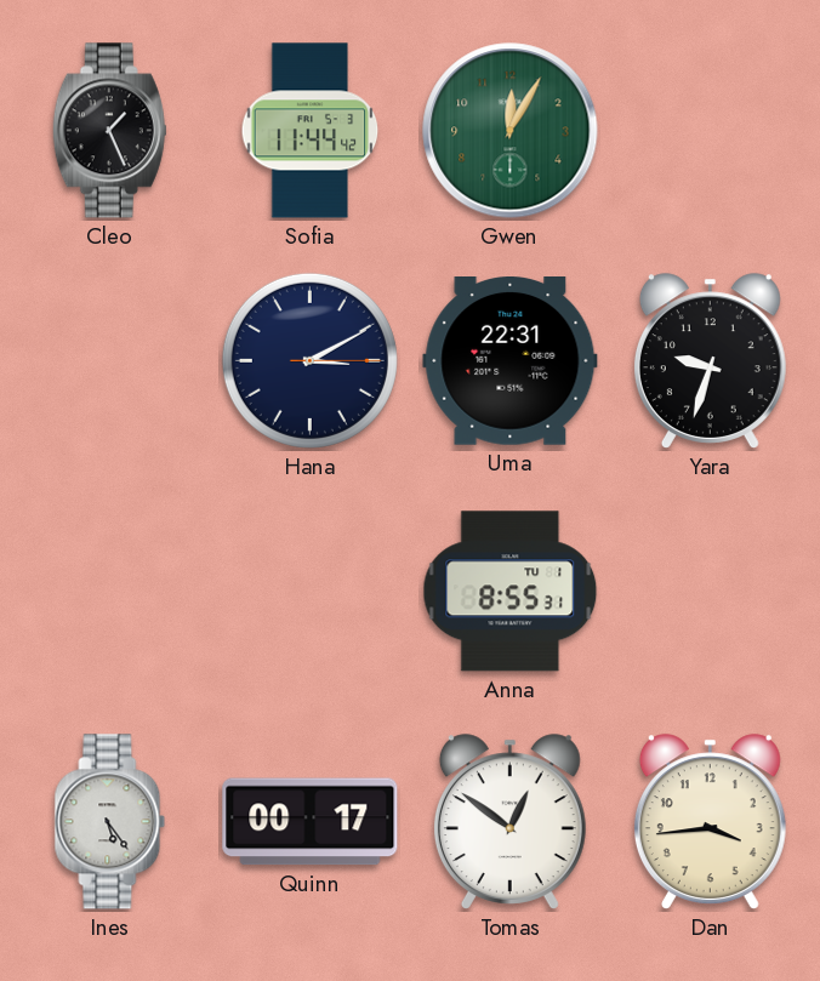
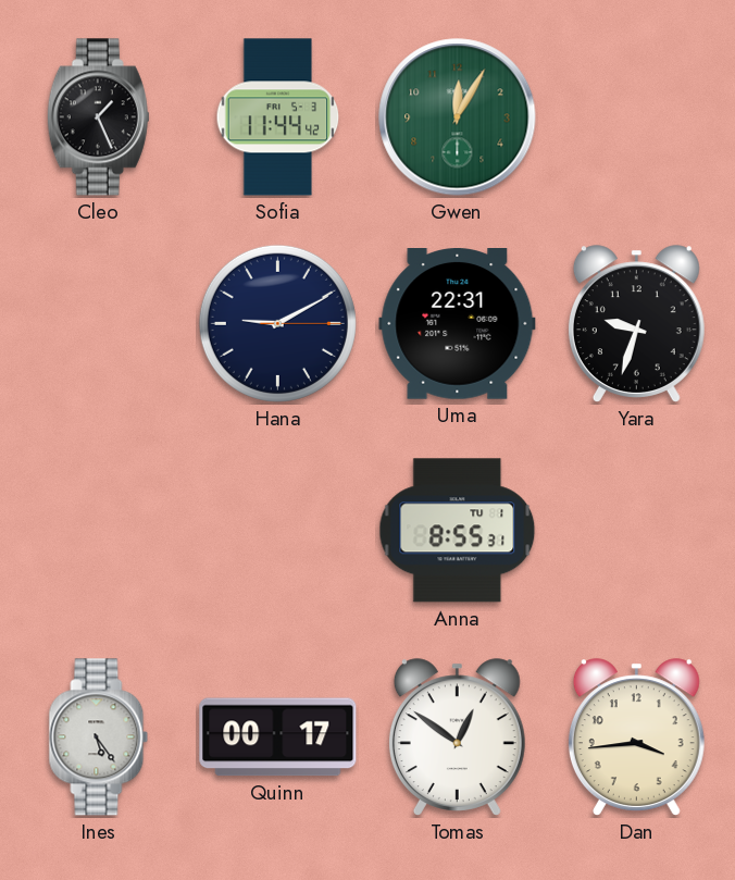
Hana: 3:10 -> 9:10
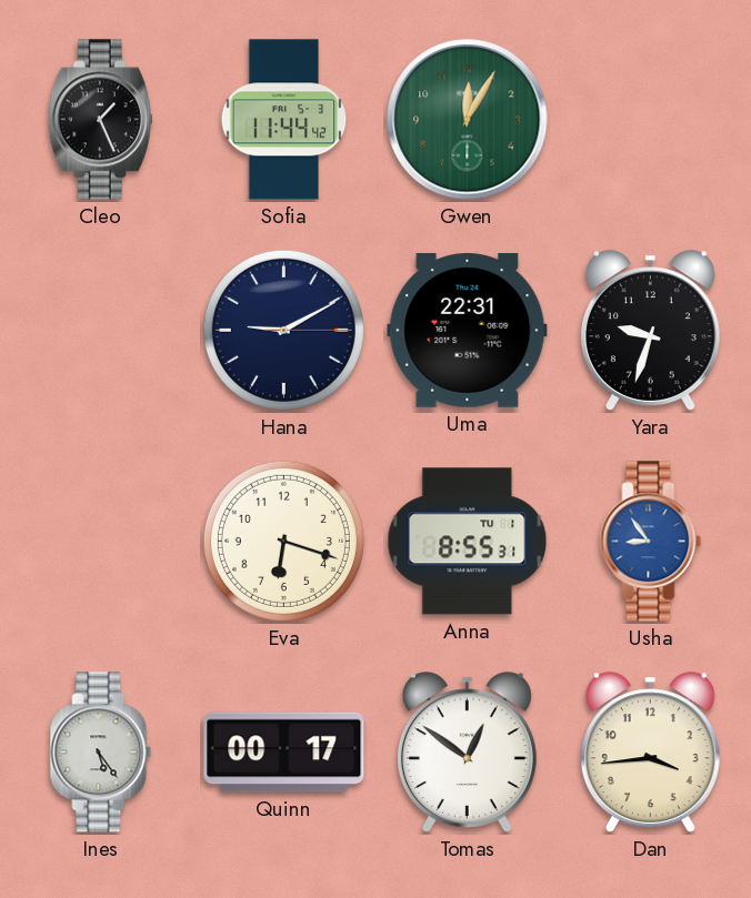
Eva: none -> 6:18
Usha: none -> 8:54
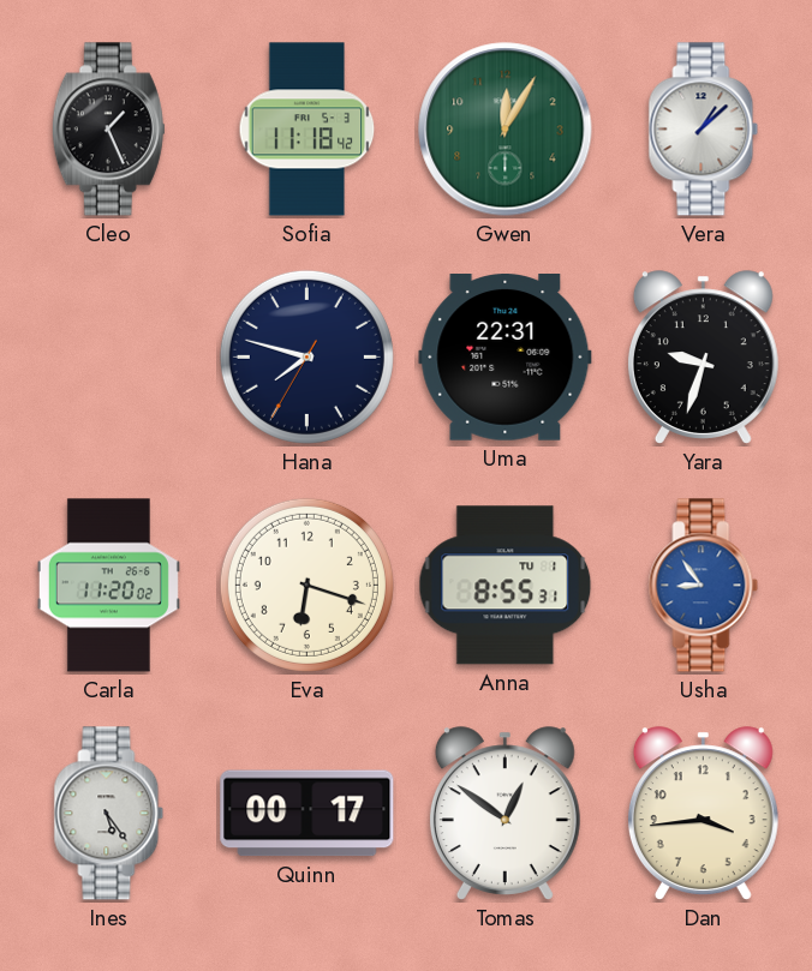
Sofia: 11:44 -> 11:18
Vera: none -> 1:08
Hana: 9:10 -> 7:47
Carla: none -> 11:20
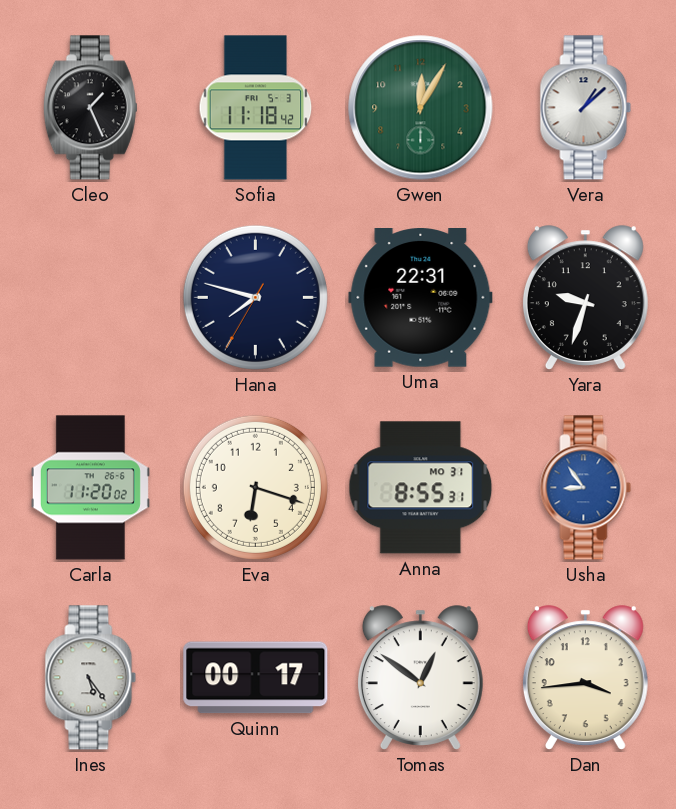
Anna date: TU 1 -> MO 31
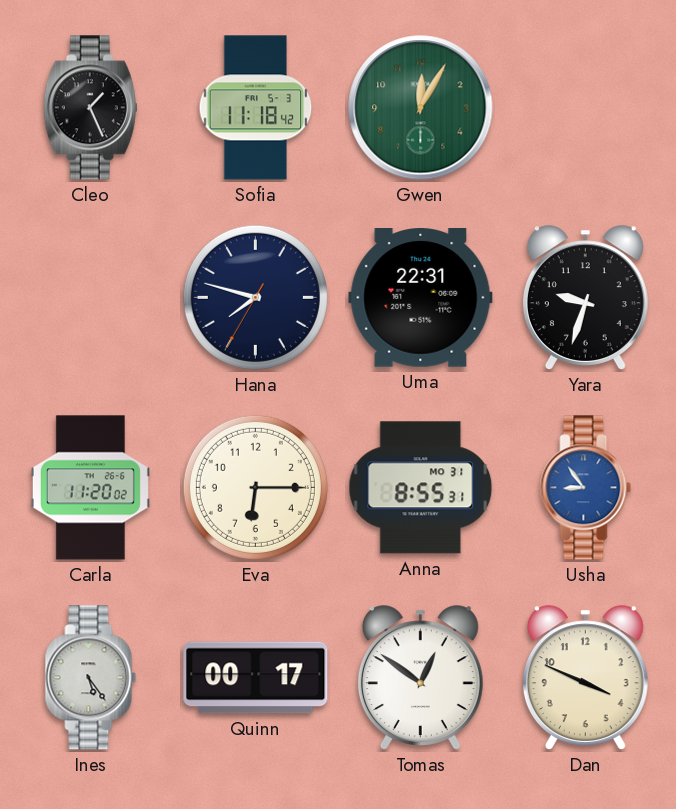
Vera: 1:08 -> none
Eva: 6:18 -> 6:15
Dan: 3:44 -> 3:49
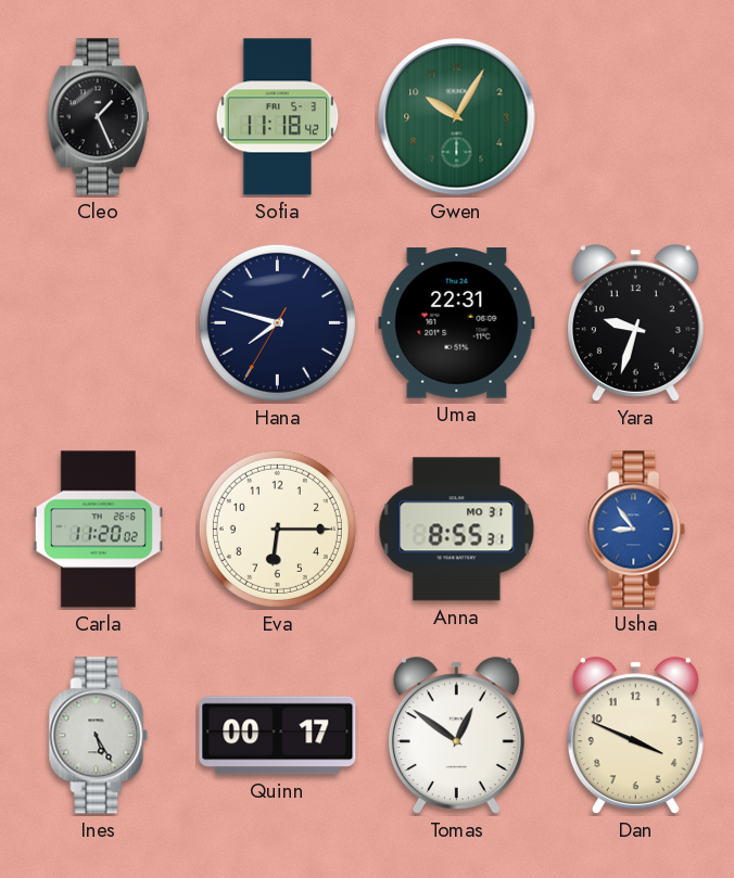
Gwen: 12:05 -> 10:05
Ines: 5:24 -> 5:25
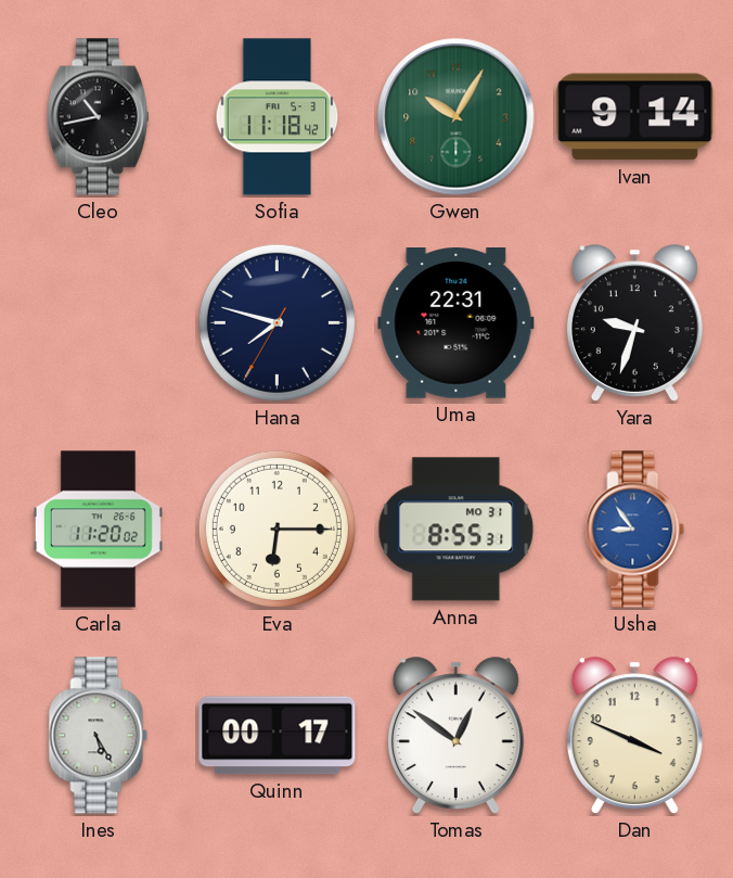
Cleo: 1:26 -> 10:43
Ivan: none -> 9:14
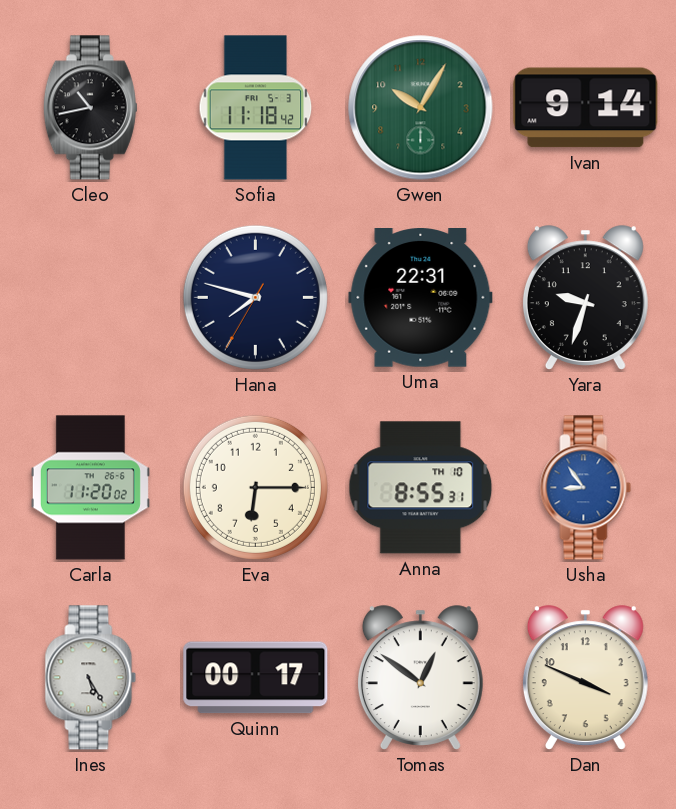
Anna date: MO 31 -> TH 10
